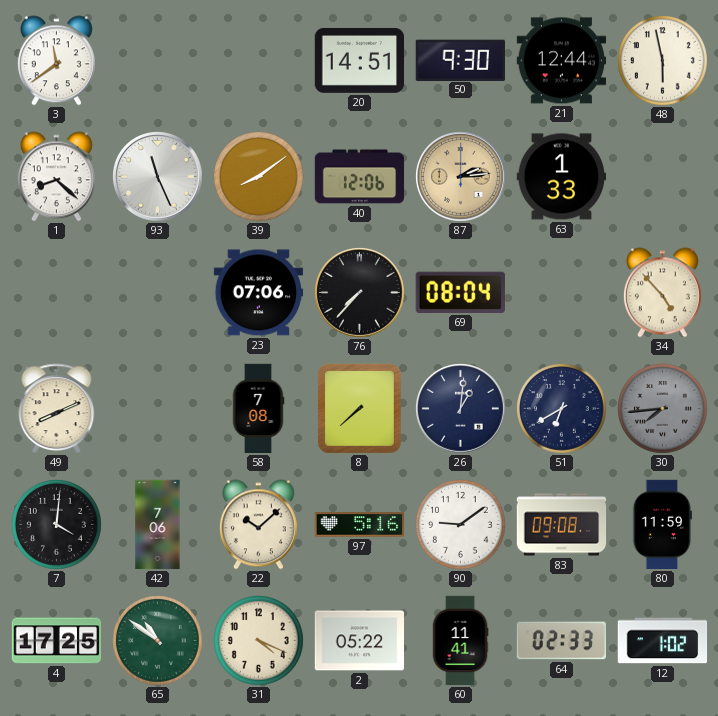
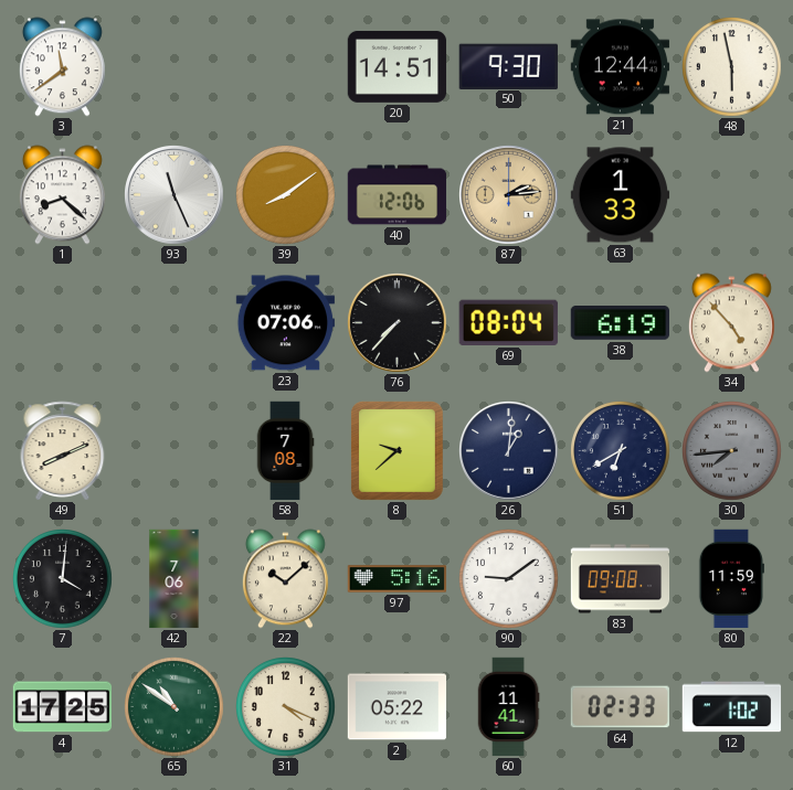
38: none -> 6:19
8: 7:38 -> 9:38
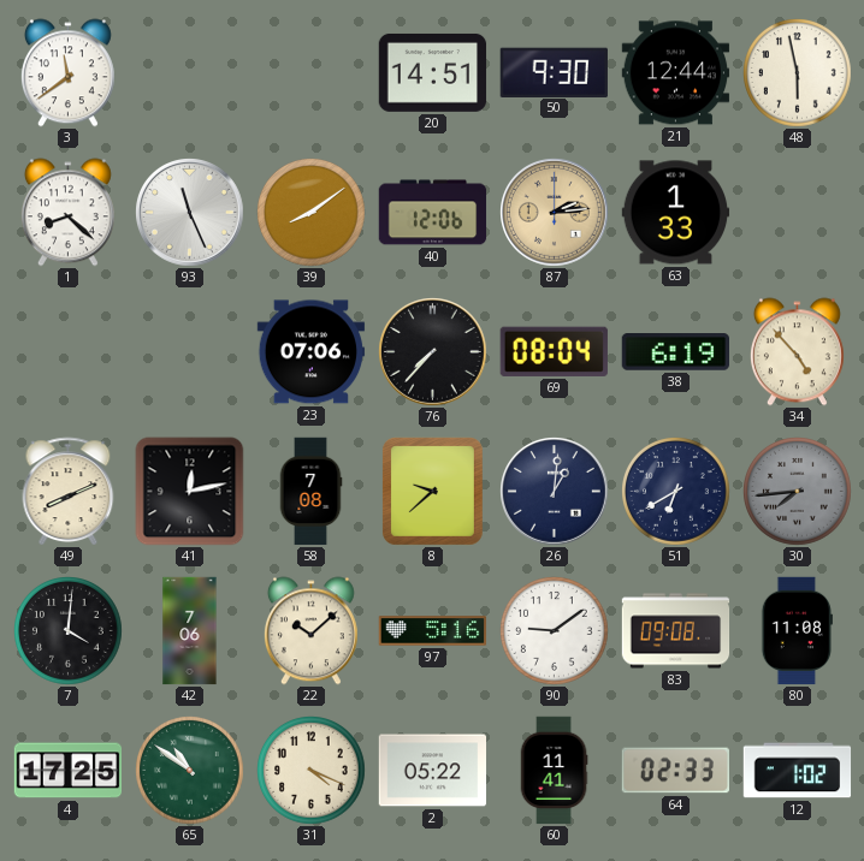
41: none -> 12:13
80: 11:59 -> 11:08
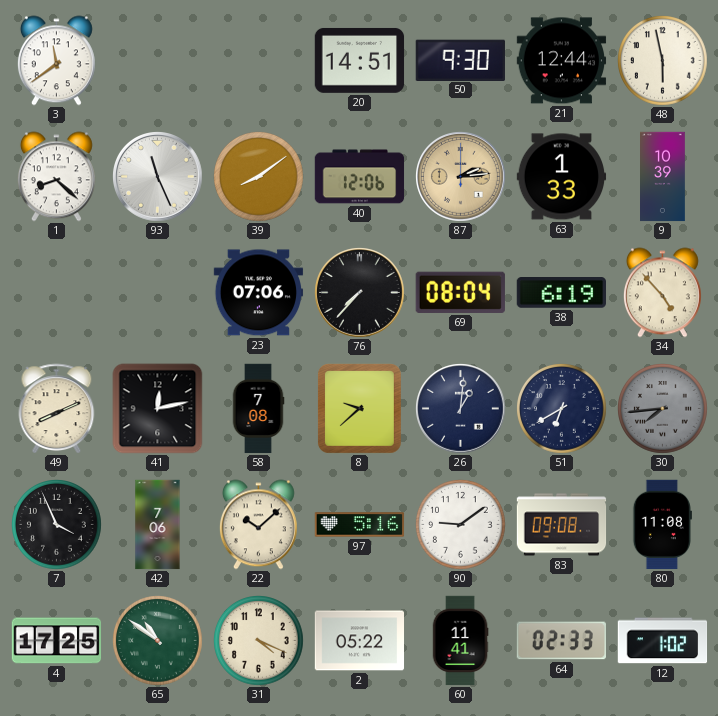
9: none -> 10:39
7: 4:01 -> 3:56
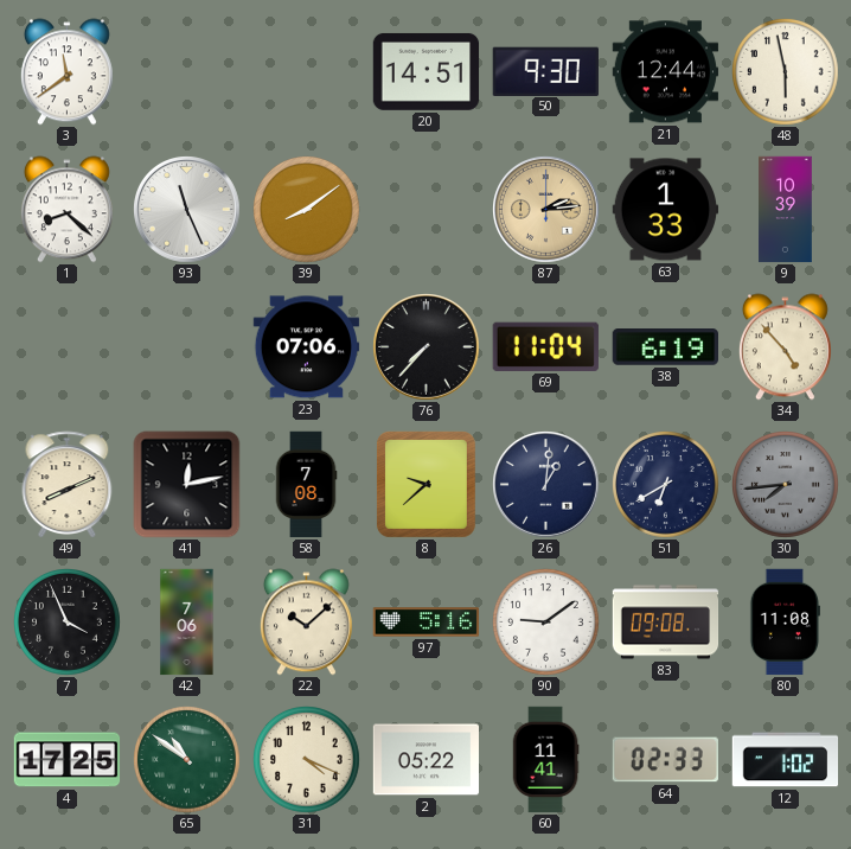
40: 12:06 -> none
69: 08:04 -> 11:04
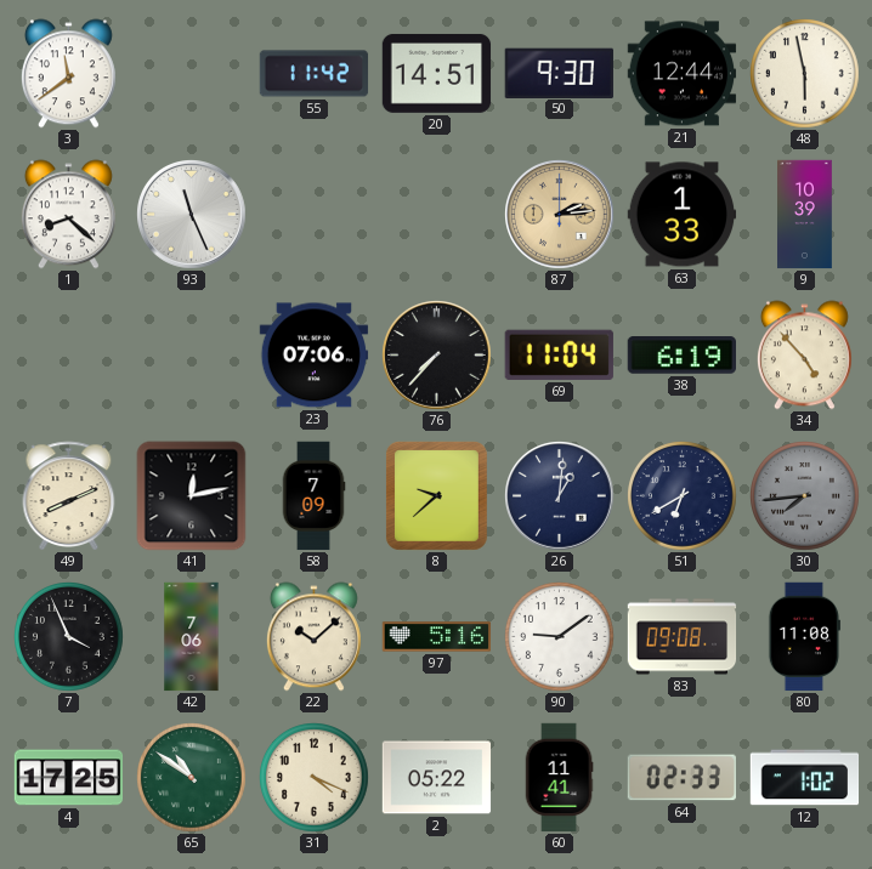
55: none -> 11:42
39: 8:09 -> none
58: 7:08 -> 7:09
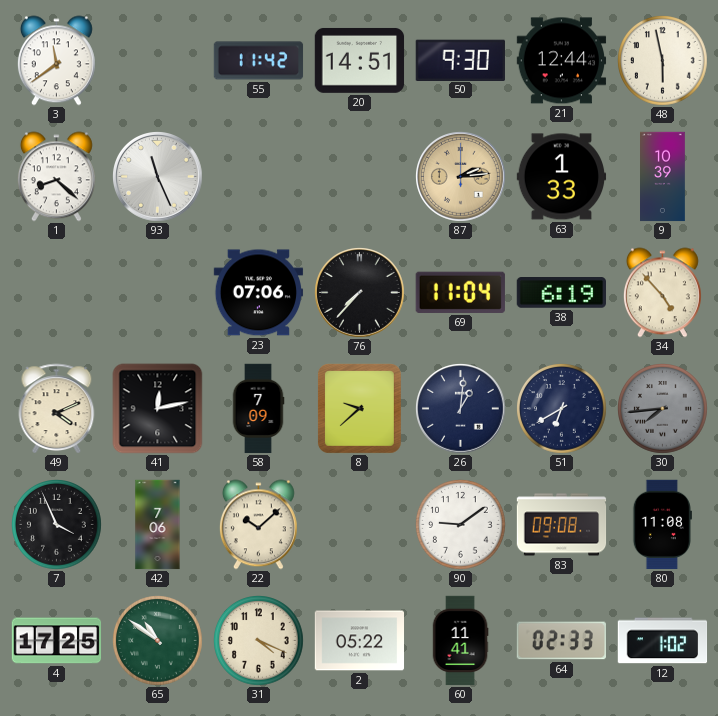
49: 8:11 -> 4:11
97: 5:16 -> none
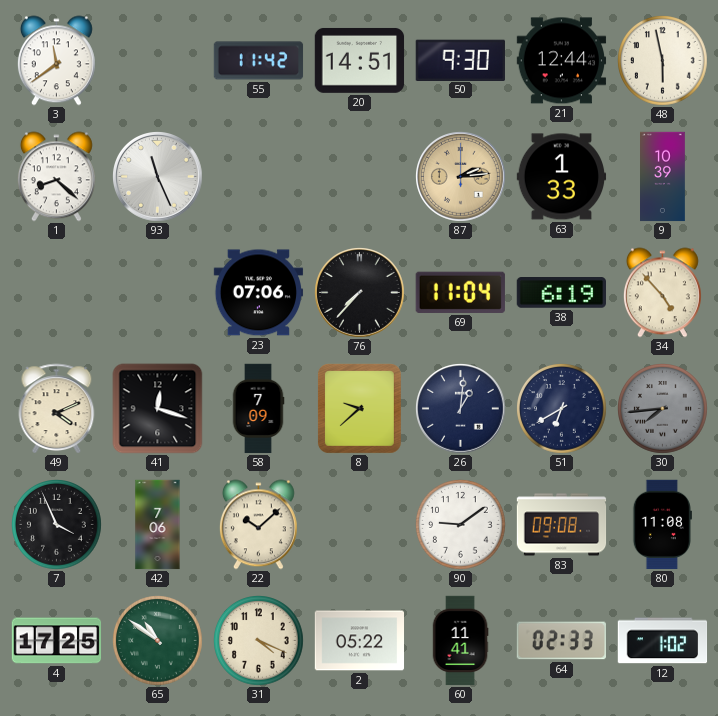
41: 12:13 -> 12:18
